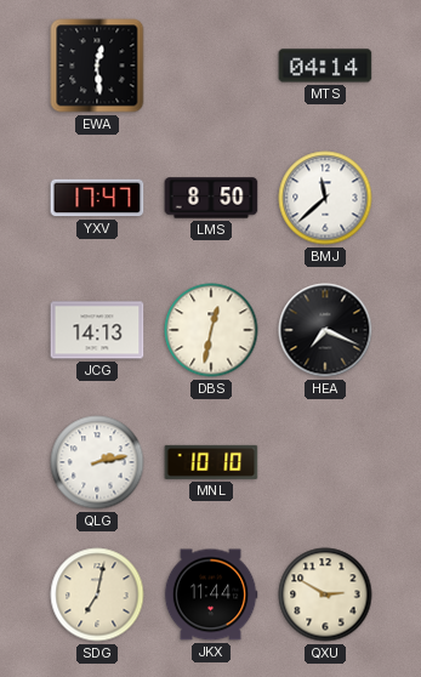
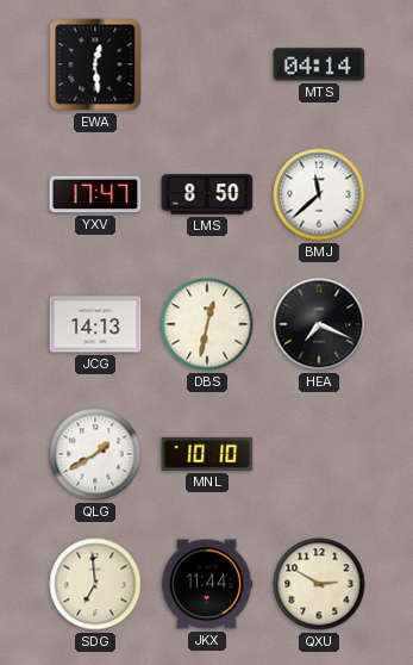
QLG: 2:13 -> 1:40
SDG: 7:02 -> 6:59
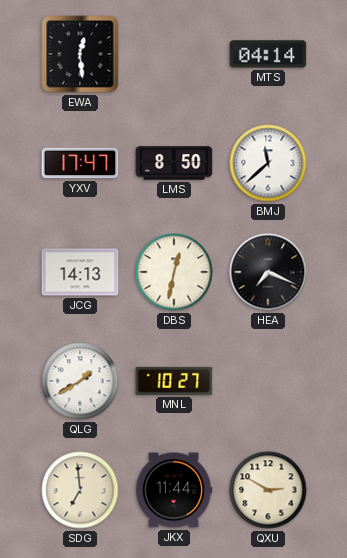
MNL: 10:10 -> 10:27
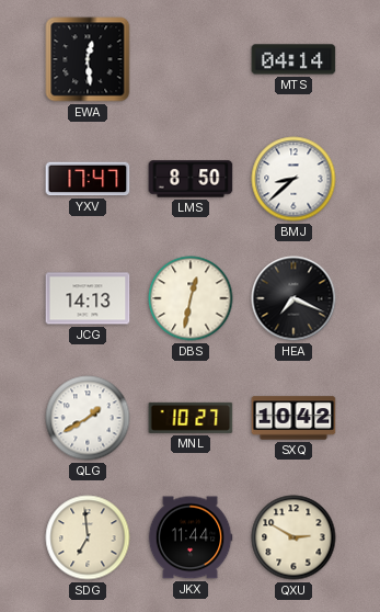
BMJ: 11:38 -> 8:38
SXQ: none -> 10:42
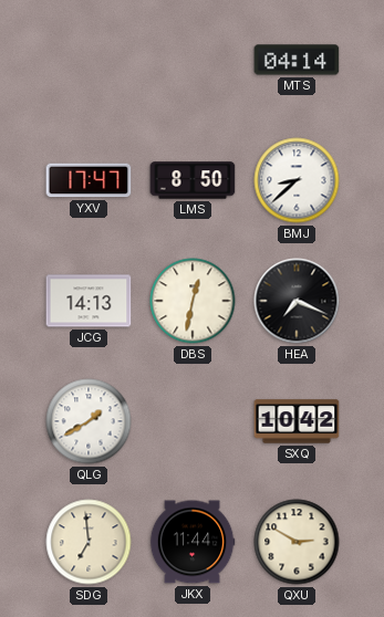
EWA: 12:29 -> none
MNL: 10:27 -> none
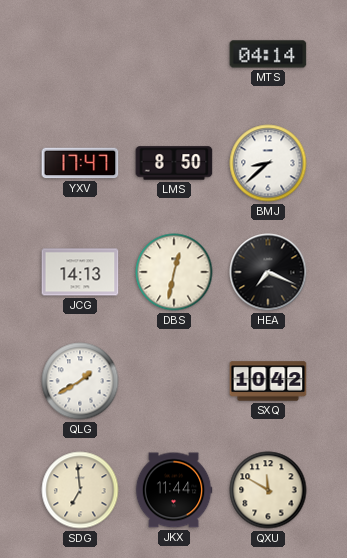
QXU: 2:50 -> 11:50
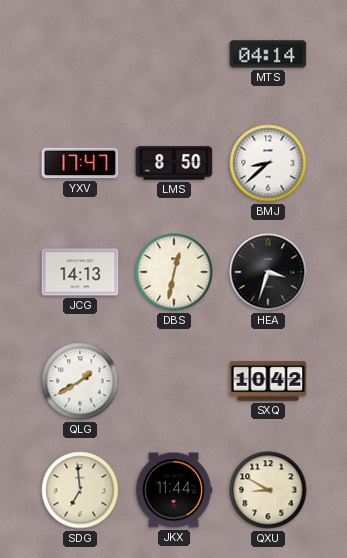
HEA: 7:19 -> 3:33
QXU: 11:50 -> 8:50
